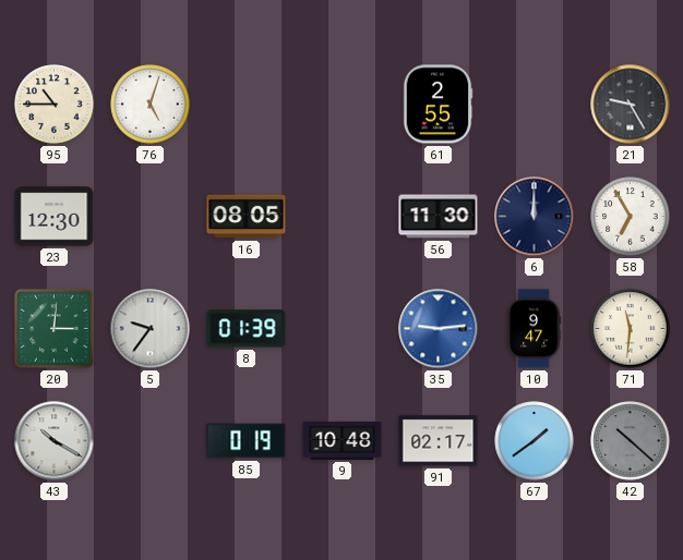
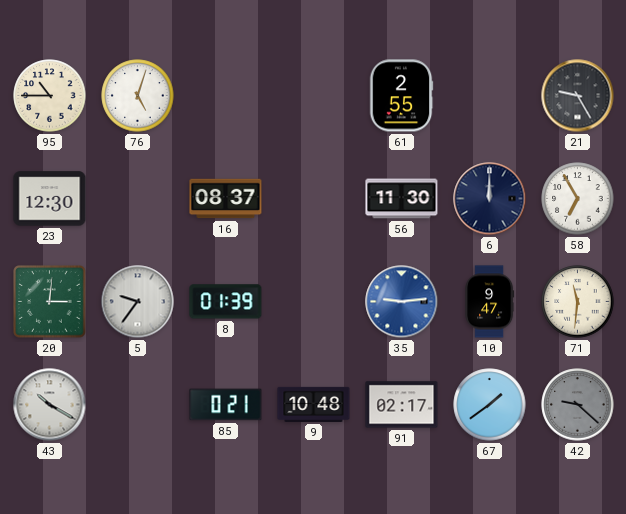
16: 08:05 -> 08:37
85: 0:19 -> 0:21
42: 10:22 -> 9:22
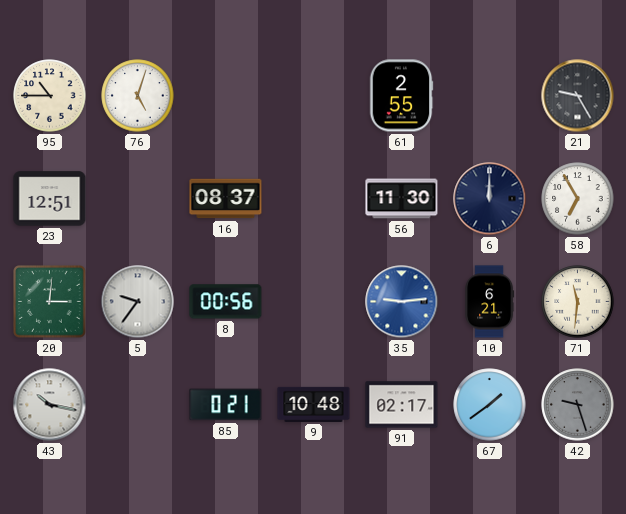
23: 12:30 -> 12:51
8: 01:39 -> 00:56
10: 9:47 -> 6:21
43: 10:20 -> 10:17
42: 9:22 -> 9:27
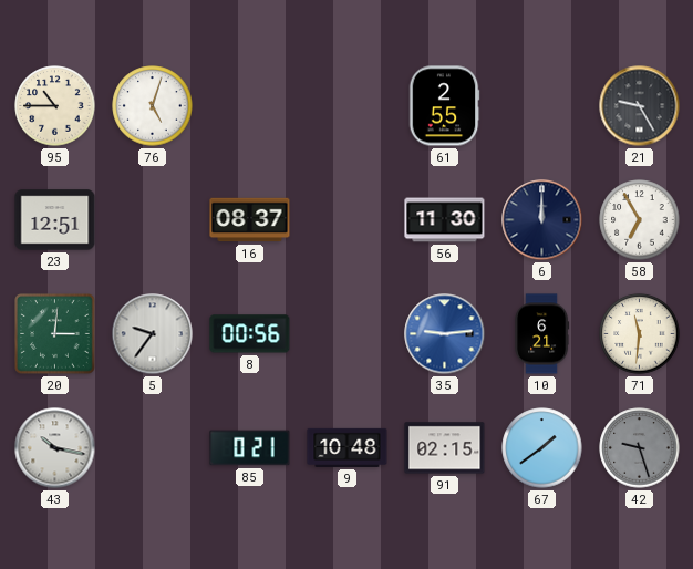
91: 02:17 -> 02:15
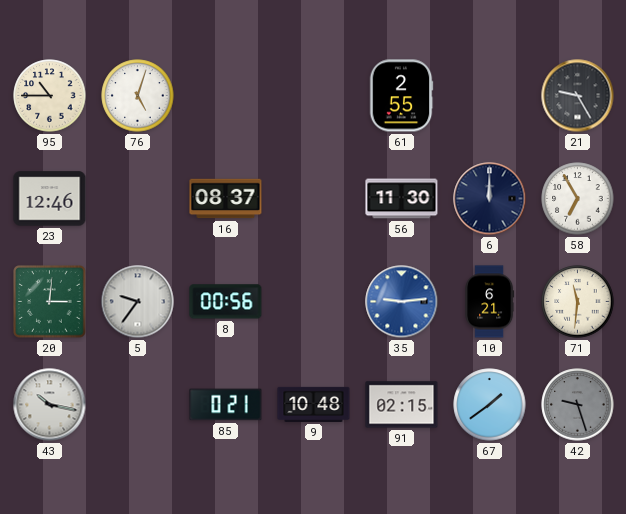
23: 12:51 -> 12:46
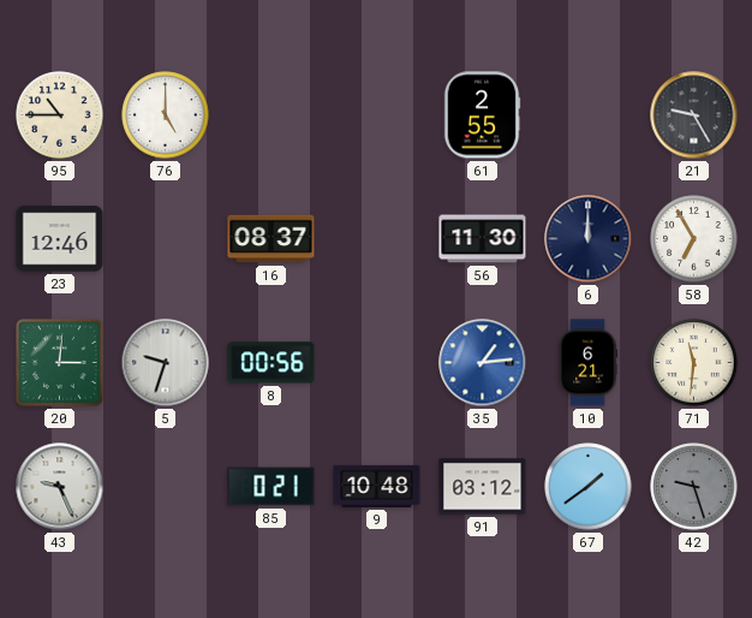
76: 5:03 -> 5:00
5: 9:36 -> 9:33
35: 9:14 -> 1:14
43: 10:17 -> 9:26
91: 02:15 -> 03:12
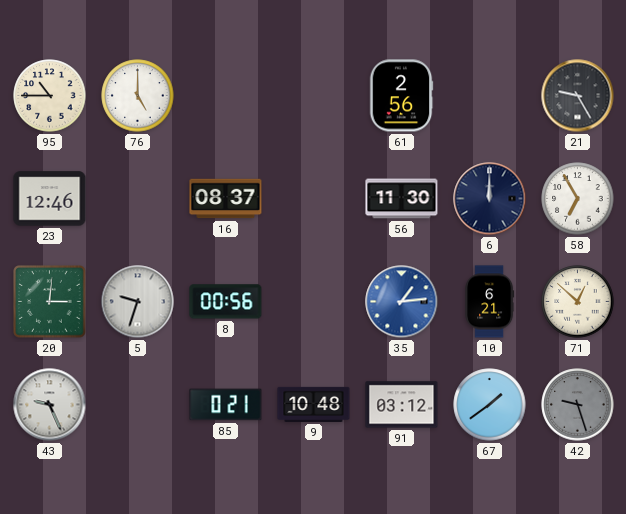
61: 2:55 -> 2:56
71: 11:31 -> 12:52
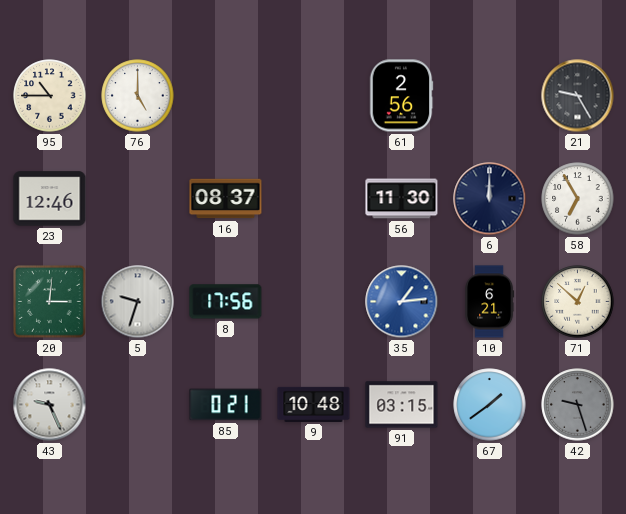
8: 00:56 -> 17:56
91: 03:12 -> 03:15
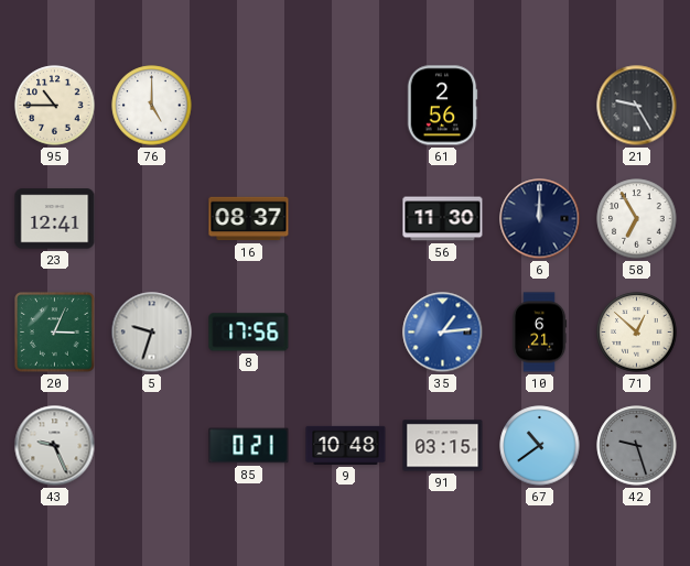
23: 12:46 -> 12:41
20: 3:01 -> 3:04
67: 1:39 -> 10:39
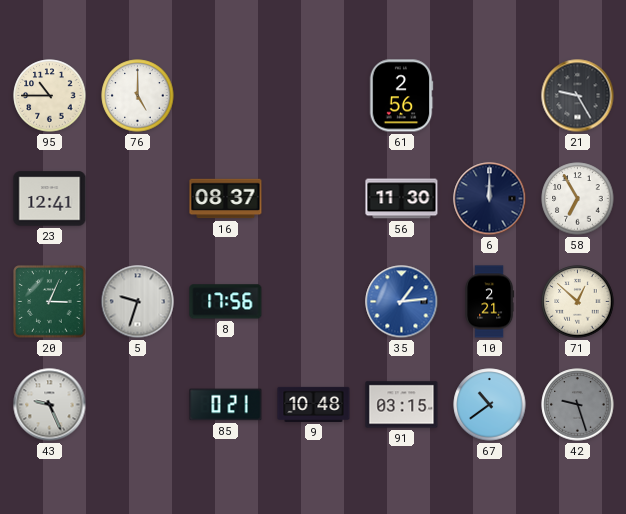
10: 6:21 -> 2:21
